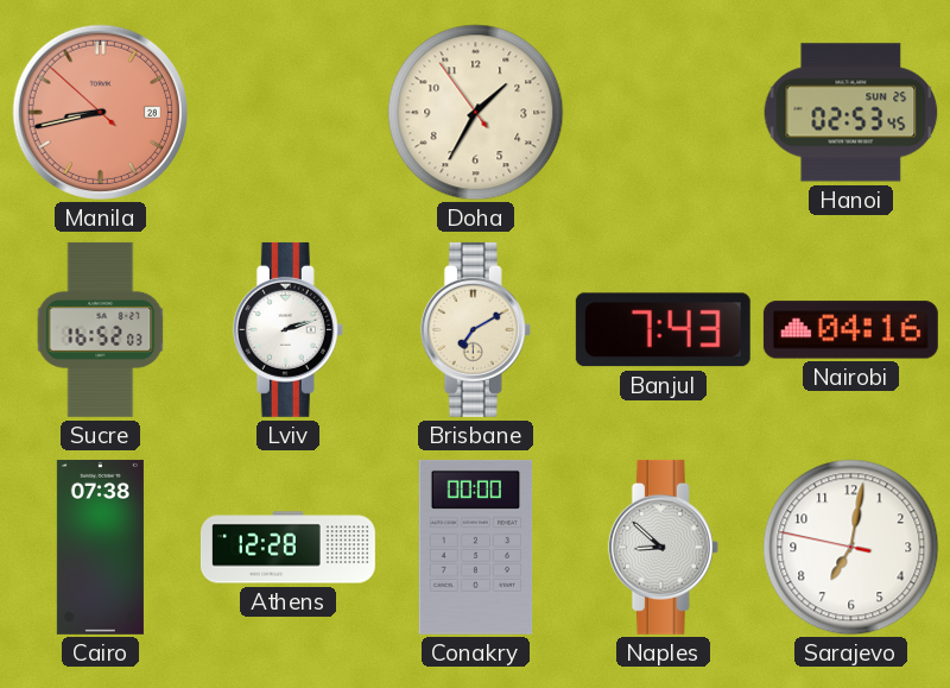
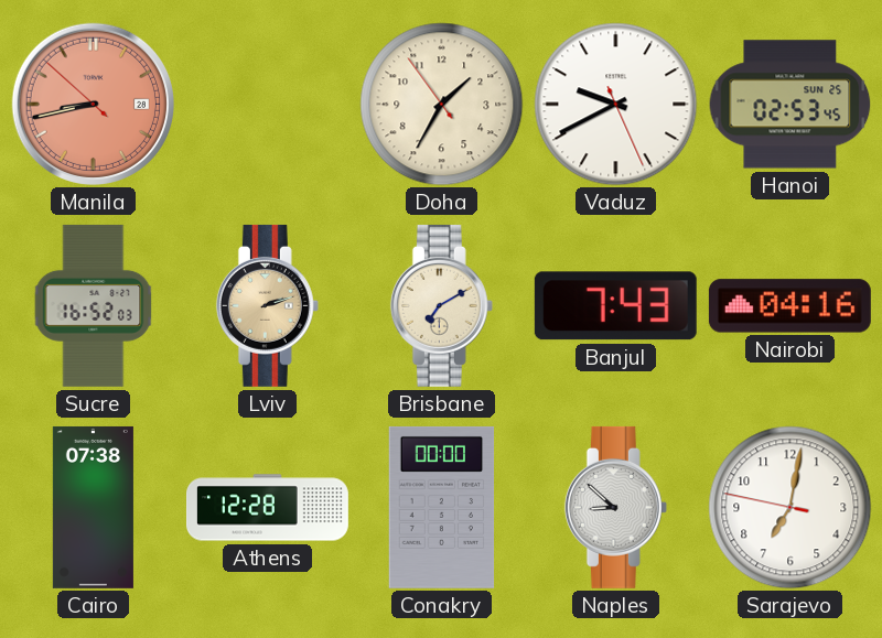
Vaduz: none -> 9:40
Lviv dial: white -> champagne
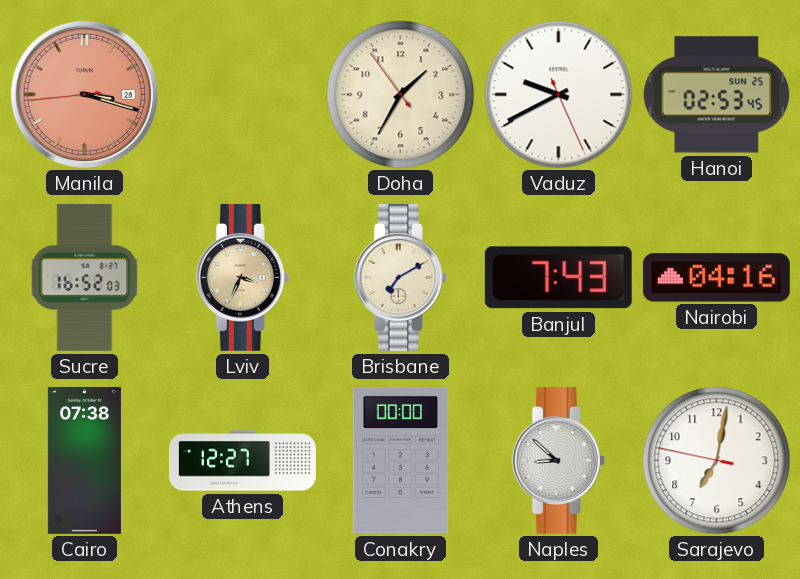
Manila: 8:42 -> 3:17
Lviv: 2:12 -> 3:34
Athens: 12:28 -> 12:27
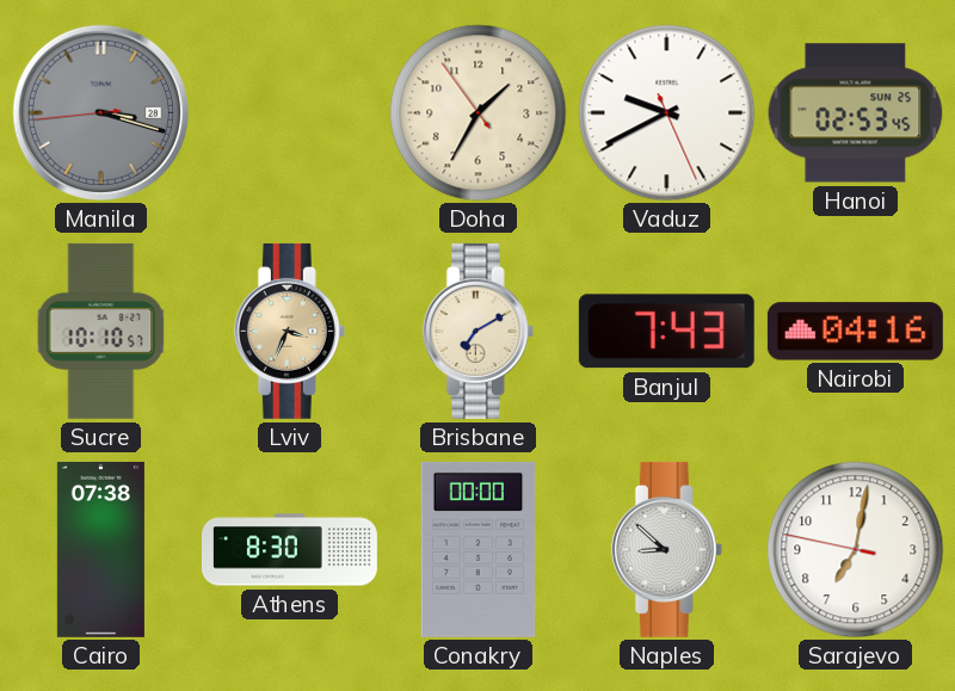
Manila dial: salmon -> grey
Sucre: 16:52 -> 10:10
Athens: 12:27 -> 8:30
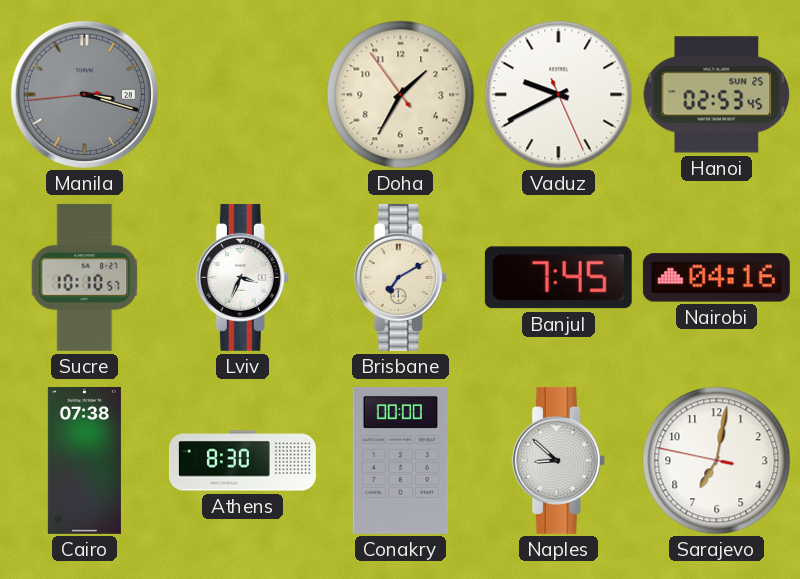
Lviv dial: champagne -> white
Banjul: 7:43 -> 7:45
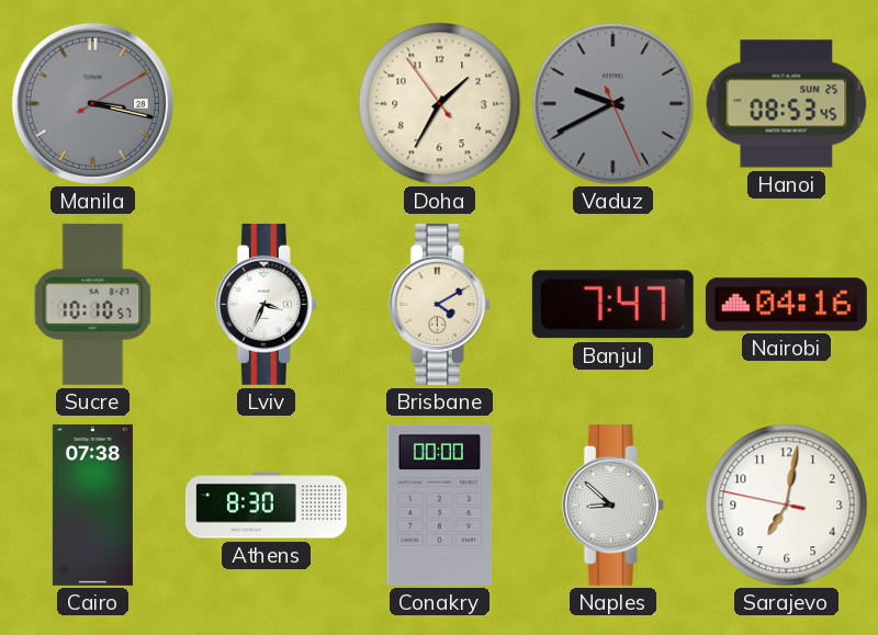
Manila: 3:17:44 -> 3:17:10
Vaduz dial: white -> grey
Hanoi: 02:53 -> 08:53
Brisbane: 7:10 -> 4:10
Banjul: 7:45 -> 7:47
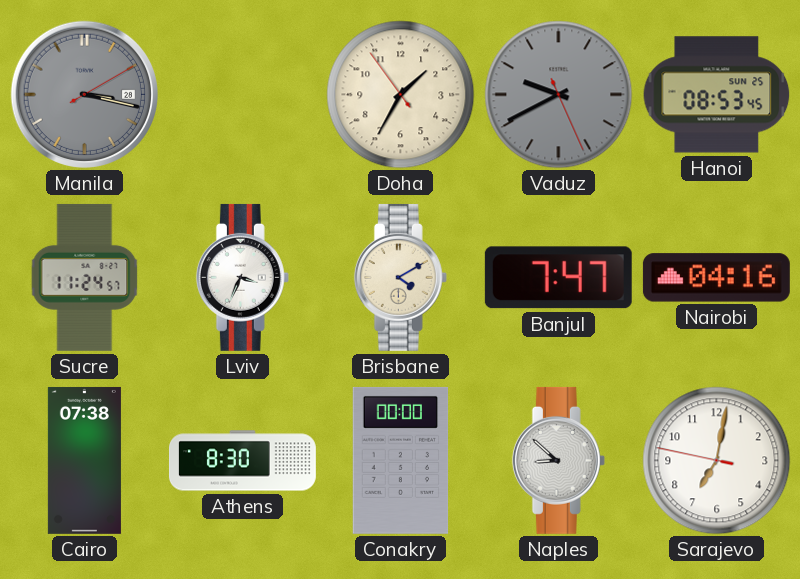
Sucre: 10:10 -> 11:24
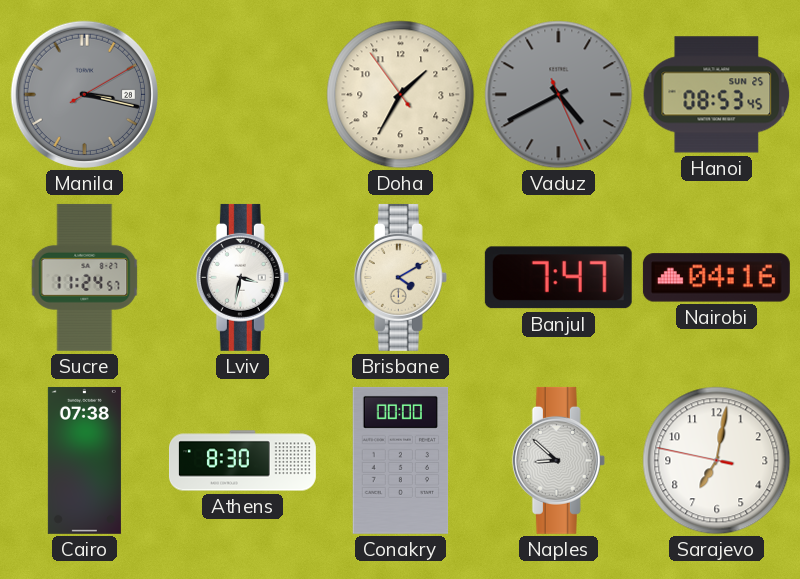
Vaduz: 9:40 -> 4:40
Lviv: 3:34 -> 3:32
